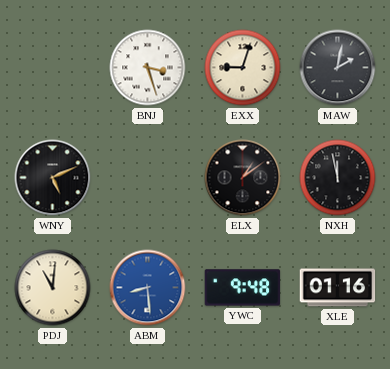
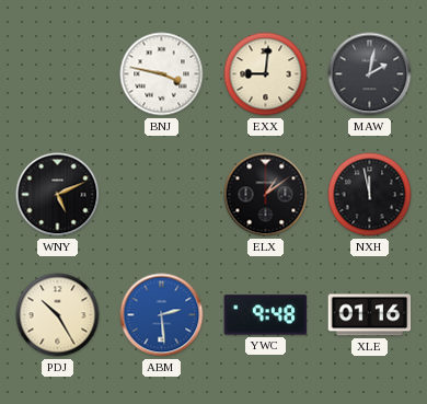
BNJ: 3:27 -> 3:47
EXX: 9:03 -> 9:01
PDJ: 11:01 -> 10:25
ABM: 8:29 -> 2:29
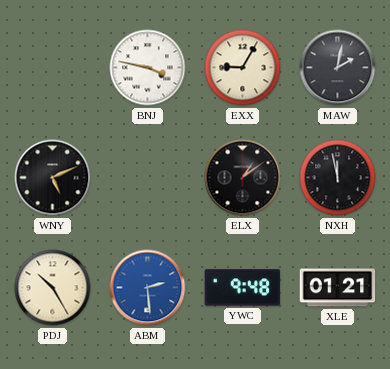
EXX: 9:01 -> 9:05
XLE: 01:16 -> 01:21
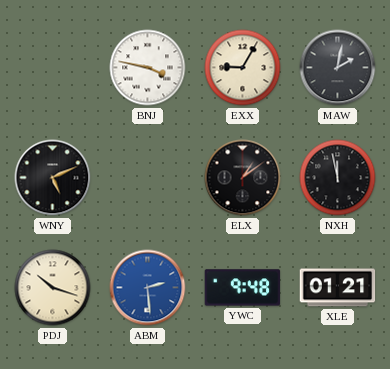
PDJ: 10:25 -> 10:18
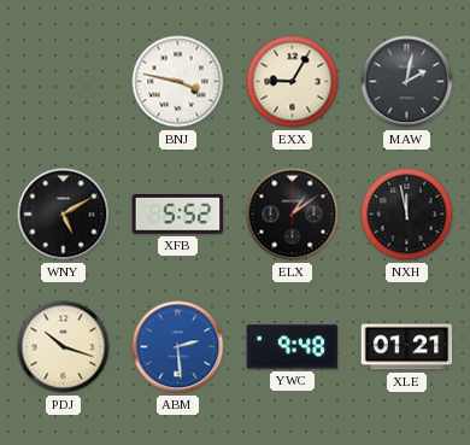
WNY: 5:11 -> 5:10
XFB: none -> 5:52
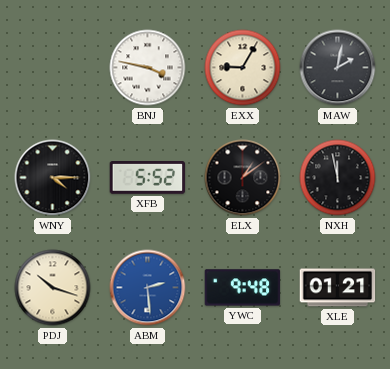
WNY: 5:10 -> 4:15
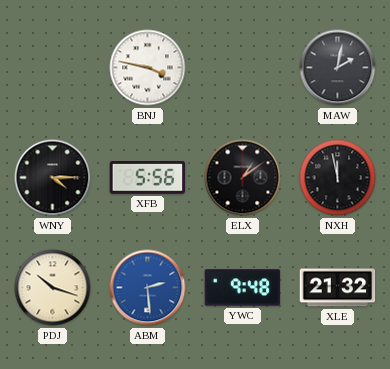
EXX: 9:05 -> none
XFB: 5:52 -> 5:56
XLE: 01:21 -> 21:32
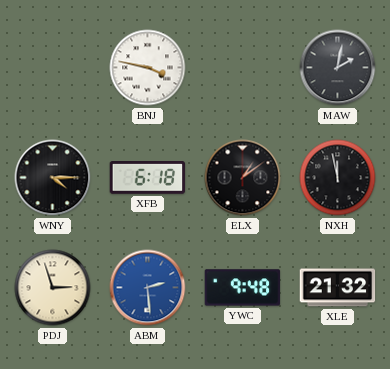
XFB: 5:56 -> 6:18
PDJ: 10:18 -> 2:57
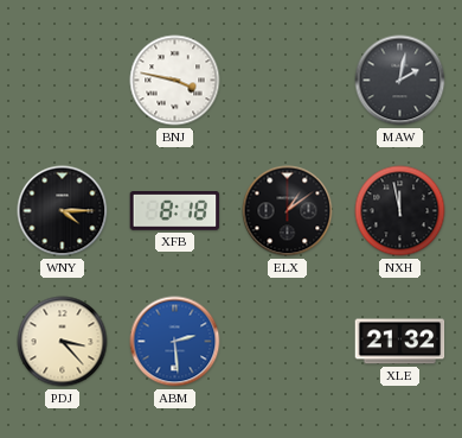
XFB: 6:18 -> 8:18
PDJ: 2:57 -> 3:23
YWC: 9:48 -> none
